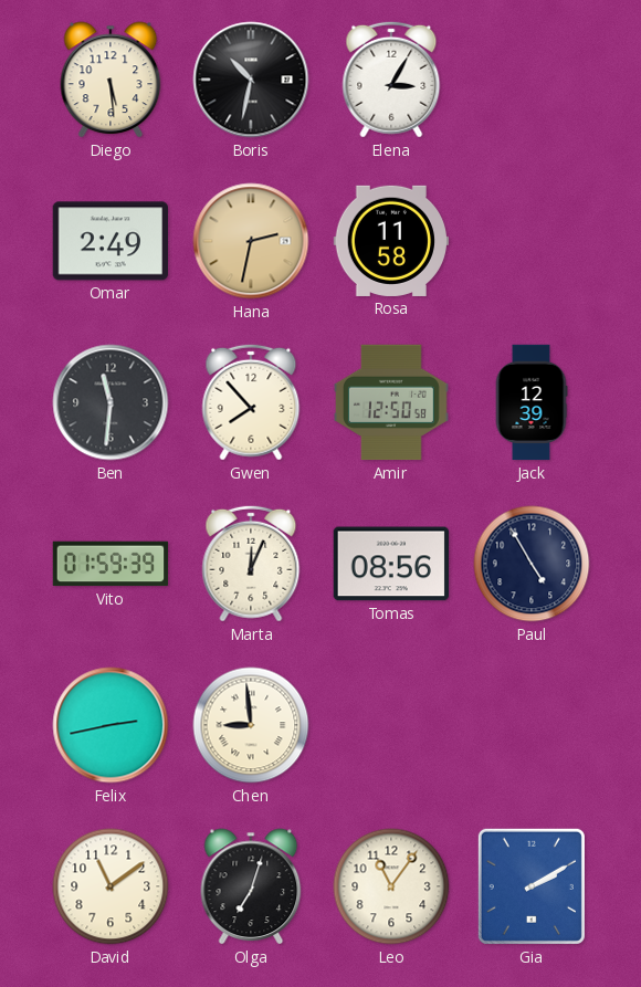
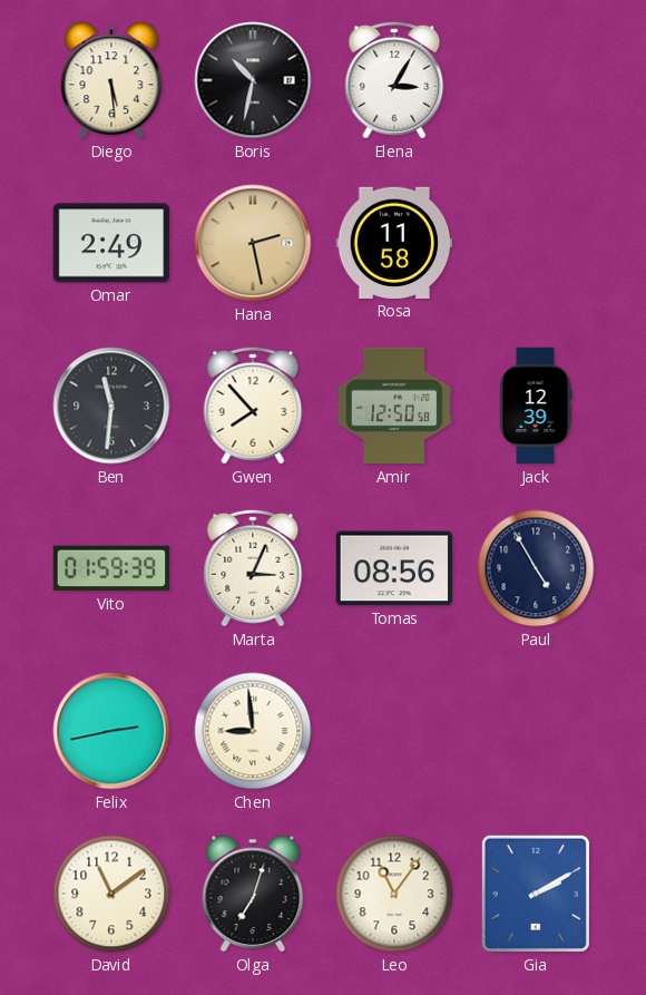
Hana: 2:32 -> 2:28
Marta: 12:04 -> 3:04
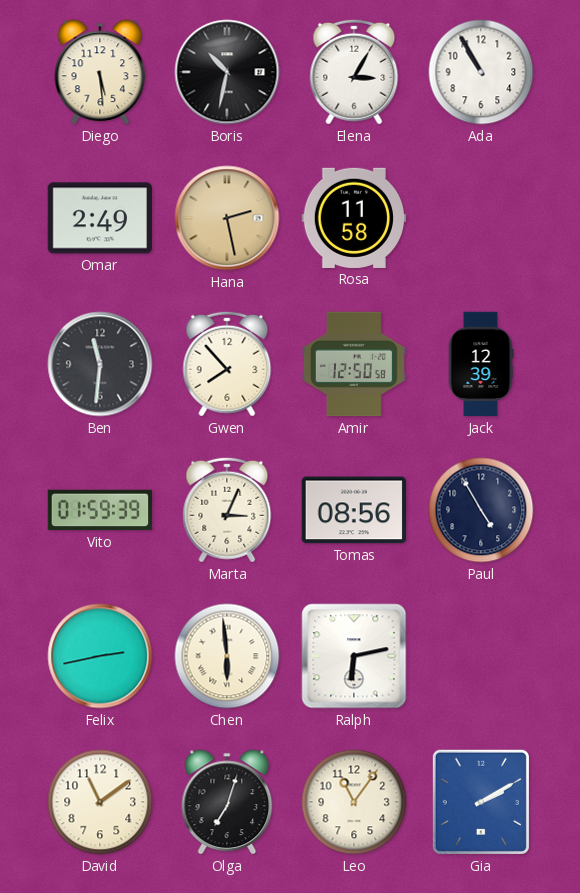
Ada: none -> 10:55
Chen: 8:59 -> 5:59
Ralph: none -> 6:13
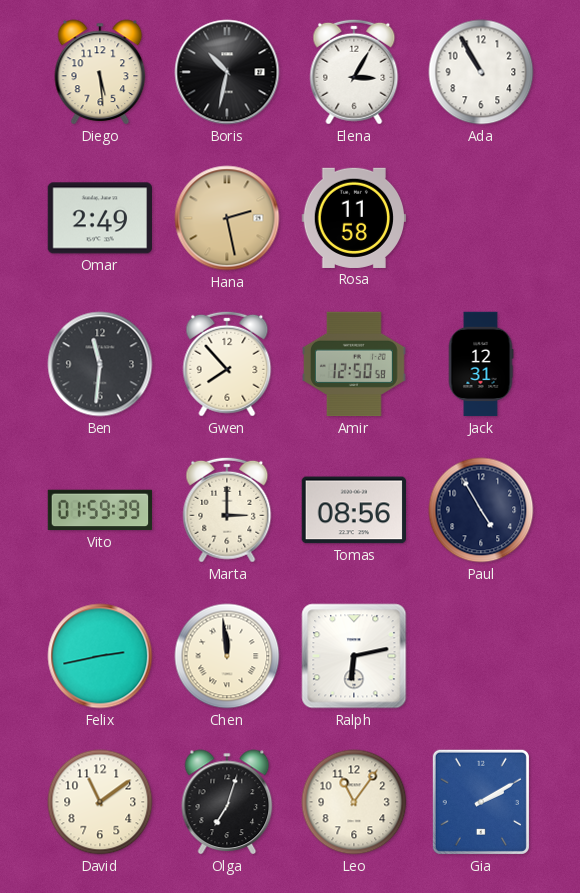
Jack: 12:39 -> 12:31
Marta: 3:04 -> 3:00
Chen: 5:59 -> 11:59
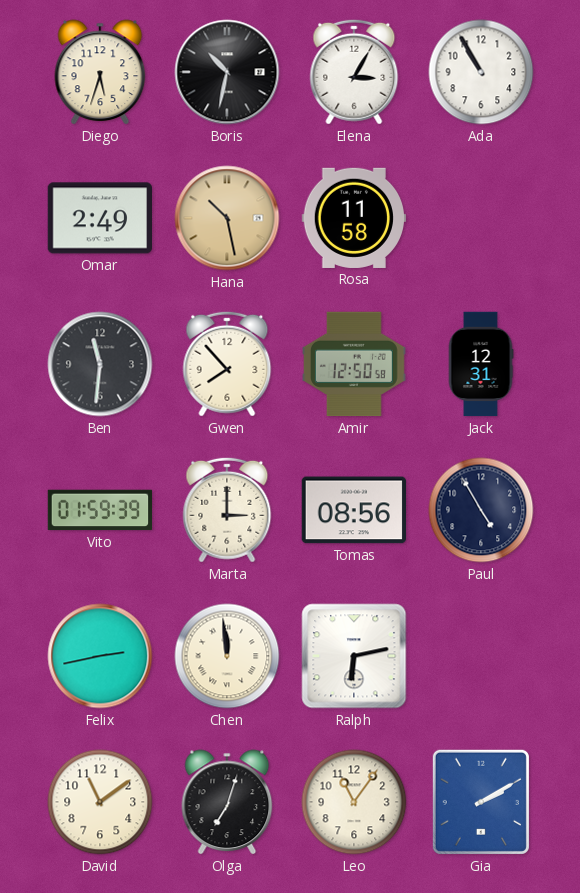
Diego: 5:29 -> 5:33
Hana: 2:28 -> 10:28
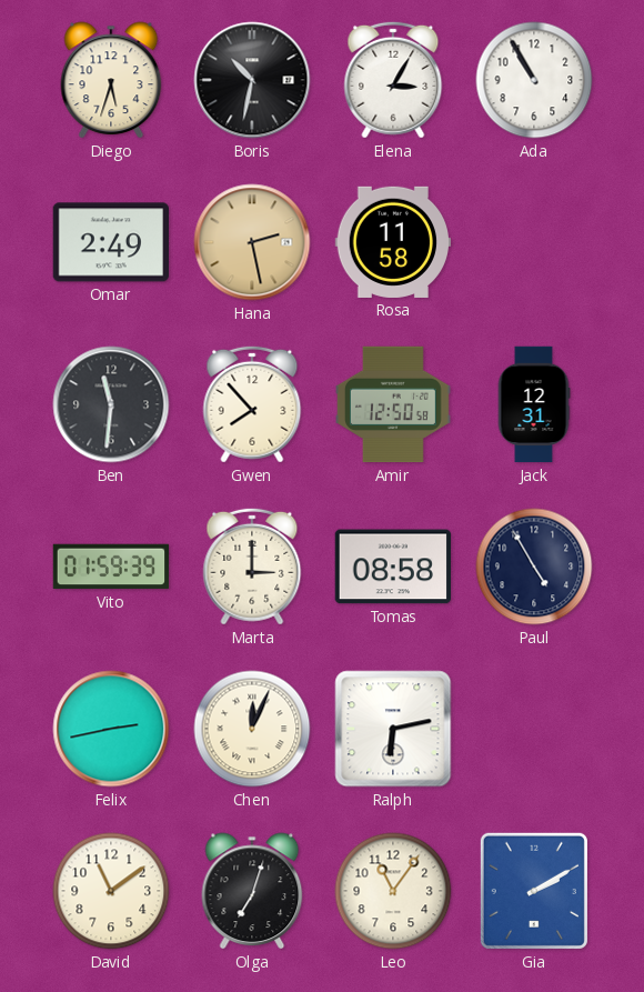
Hana: 10:28 -> 2:28
Tomas: 08:56 -> 08:58
Chen: 11:59 -> 12:04
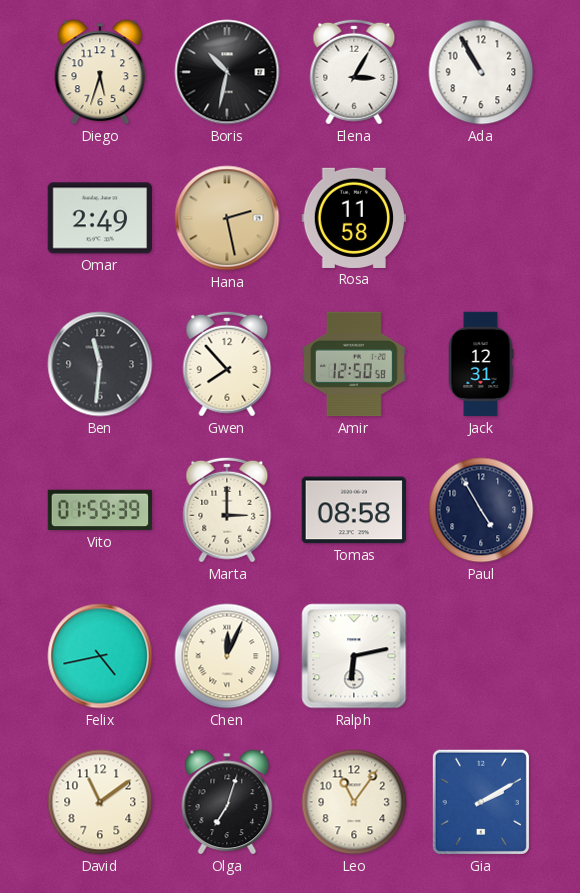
Felix: 2:43 -> 4:43
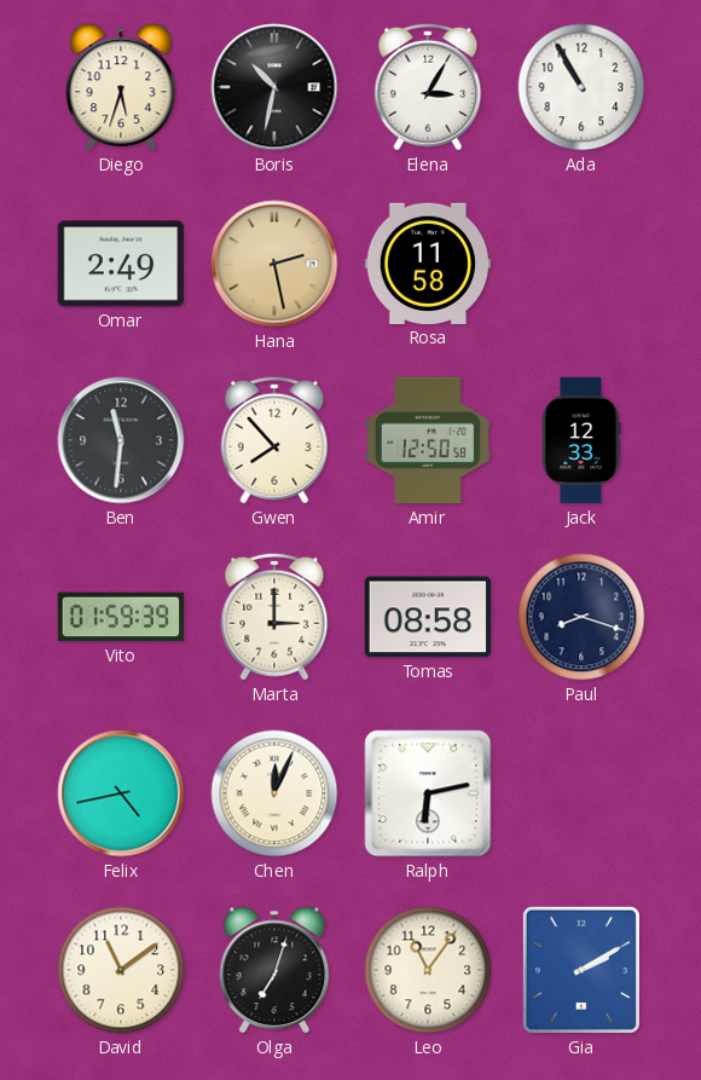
Jack: 12:31 -> 12:33
Paul: 4:55 -> 8:18
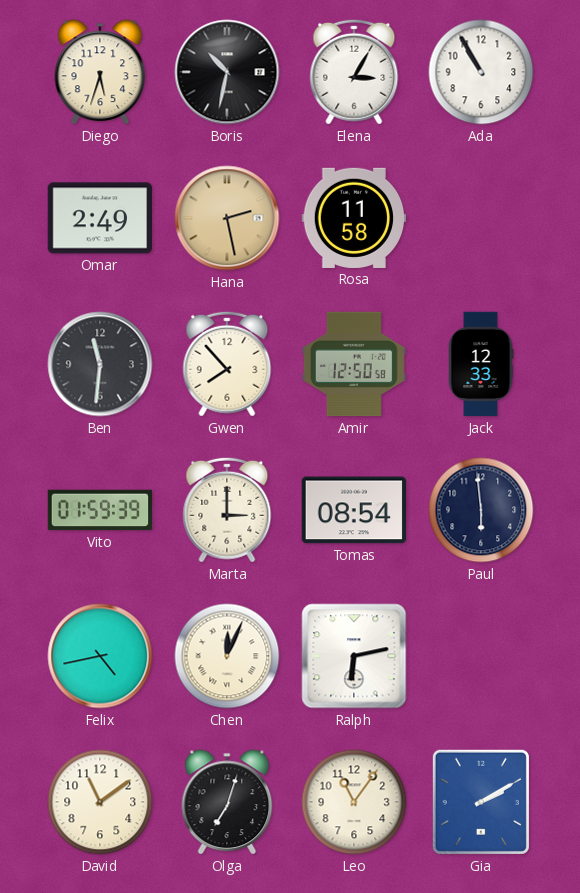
Tomas: 08:58 -> 08:54
Paul: 8:18 -> 5:59
